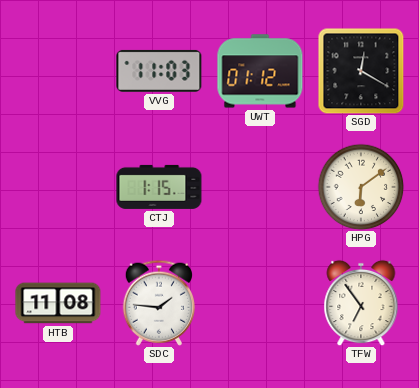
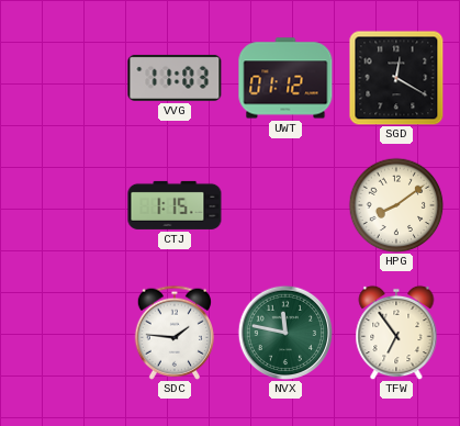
HPG: 6:09 -> 8:09
HTB: 11:08 -> none
NVX: none -> 11:47
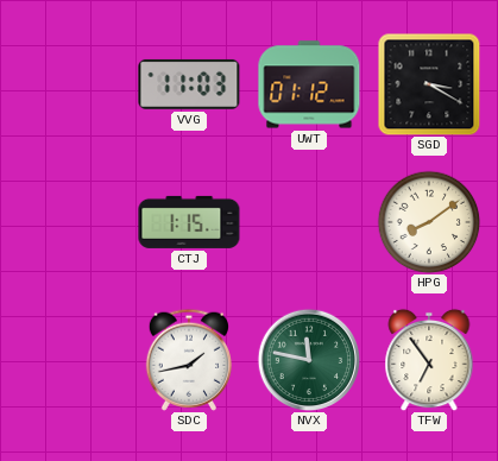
SGD: 12:20 -> 3:20
SDC: 1:46 -> 1:43
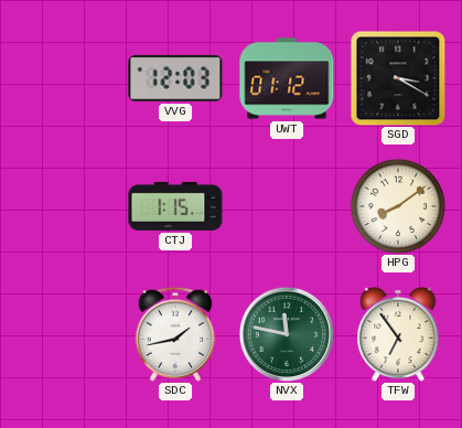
VVG: 11:03 -> 12:03
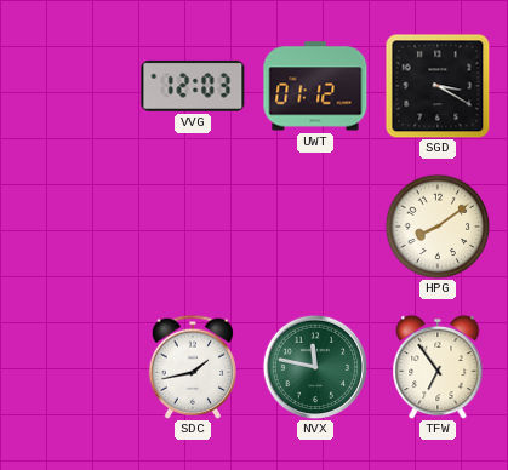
CTJ: 1:15 -> none
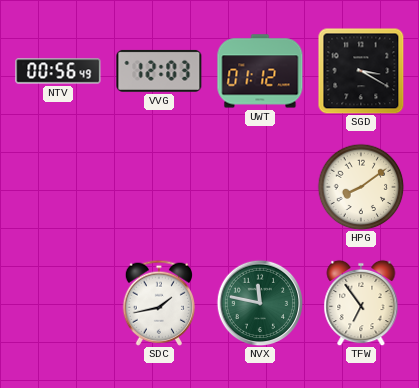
NTV: none -> 00:56
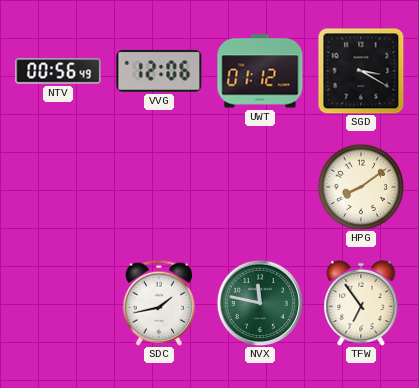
VVG: 12:03 -> 12:06
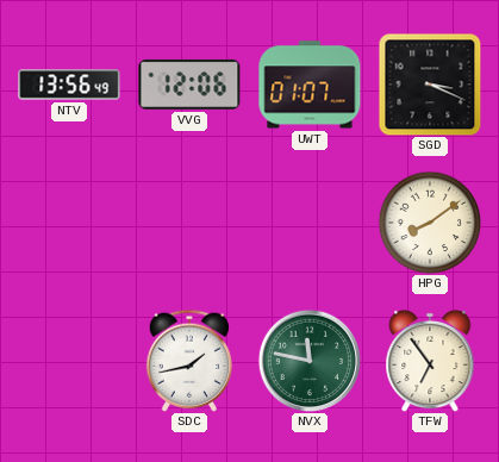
NTV: 00:56 -> 13:56
UWT: 01:12 -> 01:07
SGD: 3:20 -> 3:19
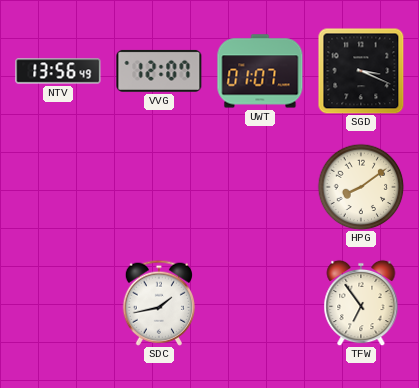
VVG: 12:06 -> 12:07
NVX: 11:47 -> none
